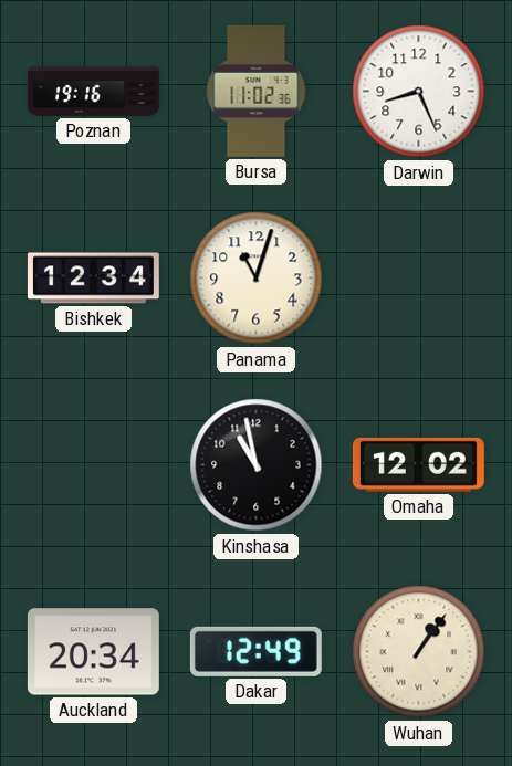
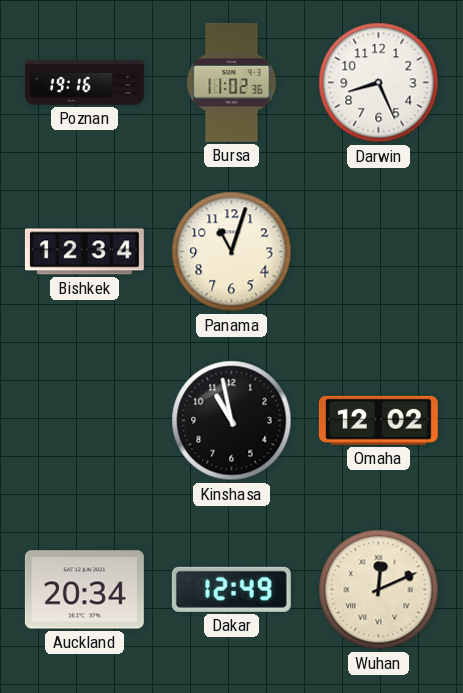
Wuhan: 1:06 -> 12:11
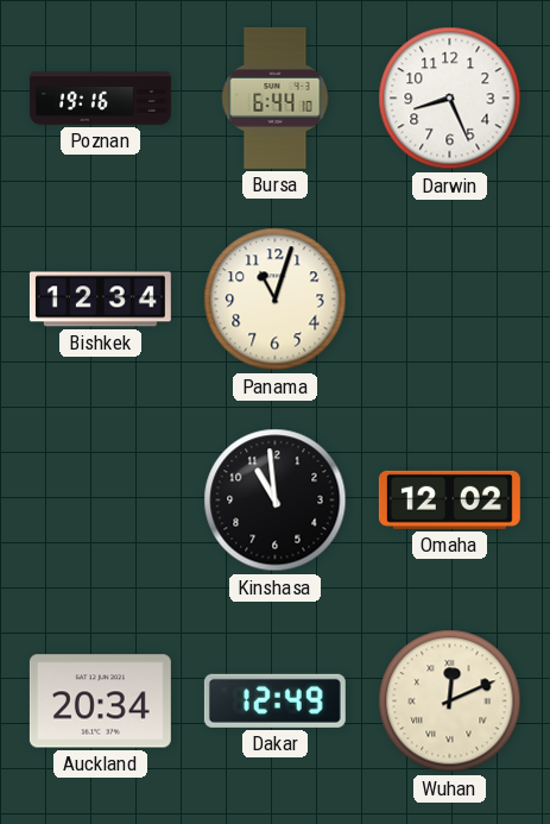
Bursa: 11:02 -> 6:44
Kinshasa: 10:58 -> 10:59
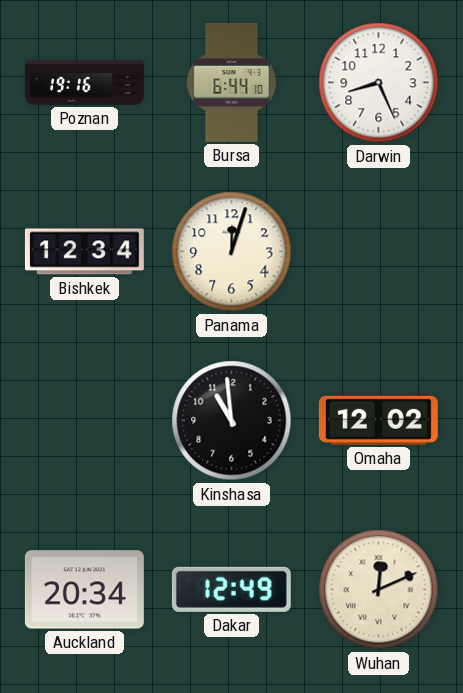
Panama: 11:03 -> 12:03
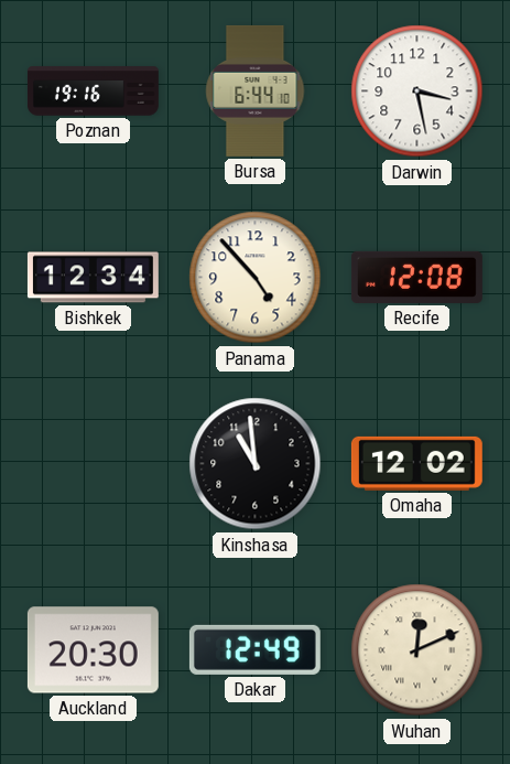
Darwin: 8:26 -> 3:28
Panama: 12:03 -> 4:53
Recife: none -> 12:08
Auckland: 20:34 -> 20:30
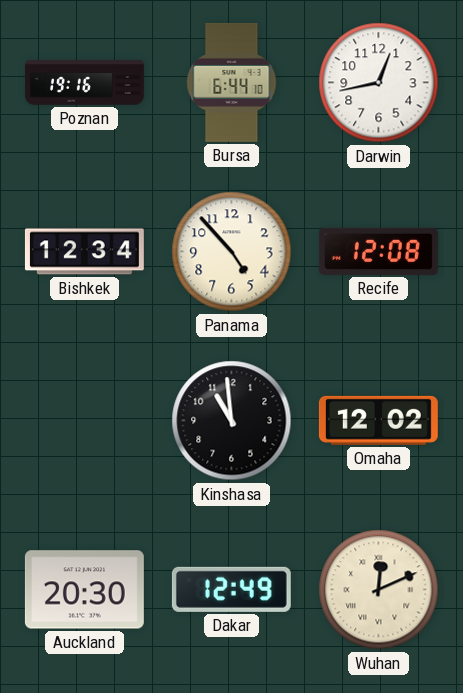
Darwin: 3:28 -> 12:43
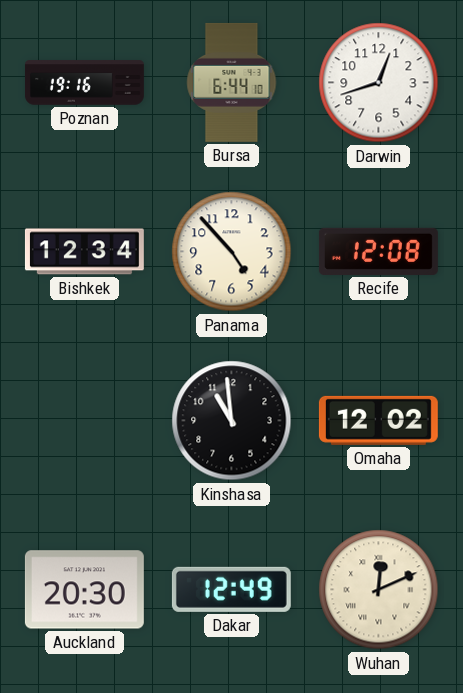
Darwin: 12:43 -> 12:42
